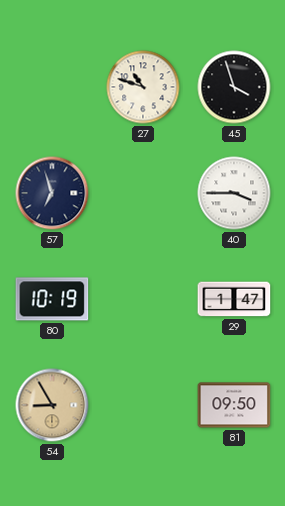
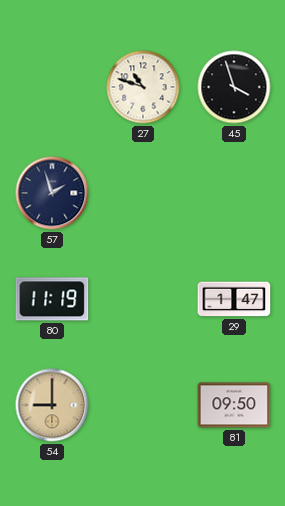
57: 6:57 -> 1:57
40: 3:45 -> none
80: 10:19 -> 11:19
54: 8:55 -> 9:00
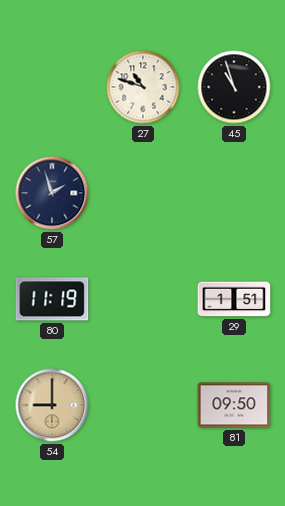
45: 3:57 -> 10:57
29: 1:47 -> 1:51
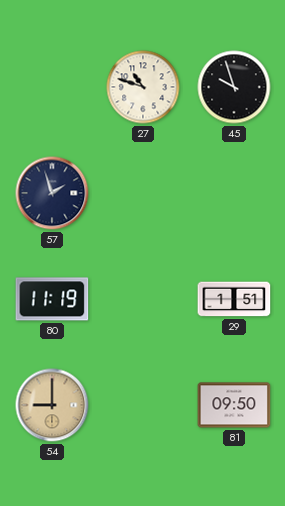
45: 10:57 -> 9:57
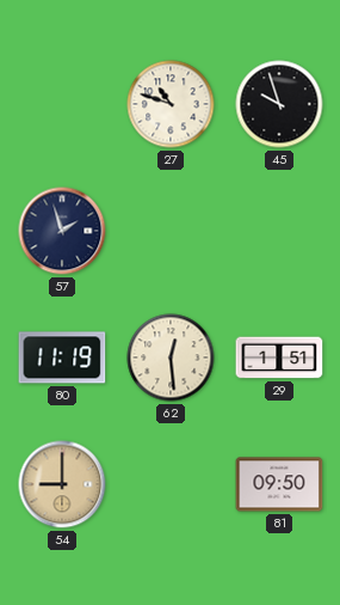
62: none -> 12:29
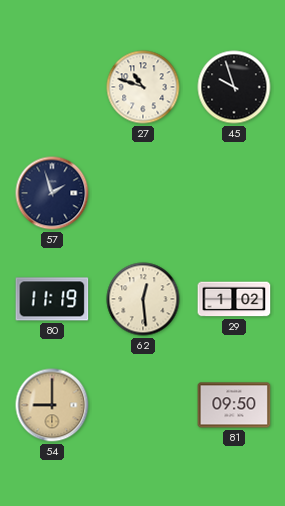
29: 1:51 -> 1:02
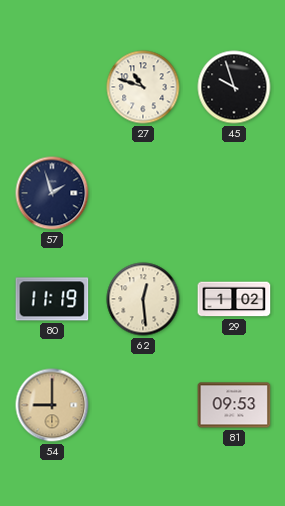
81: 09:50 -> 09:53
